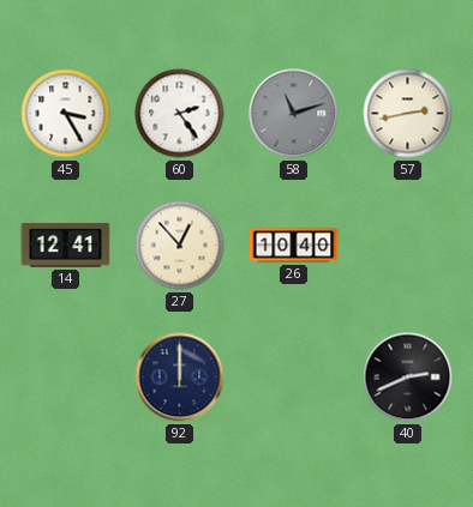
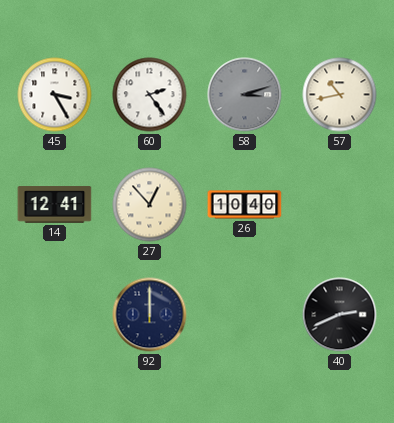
58: 11:12 -> 3:12
57: 2:43 -> 10:43
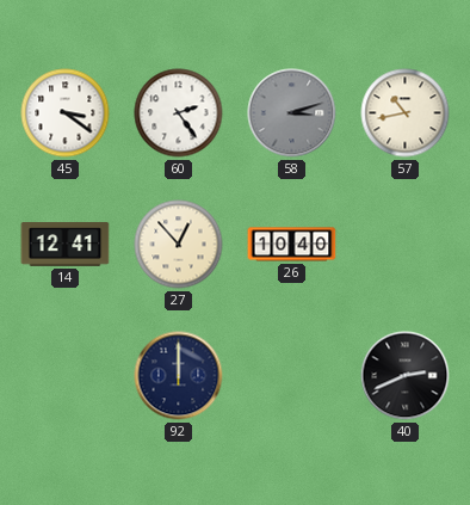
45: 3:25 -> 3:21
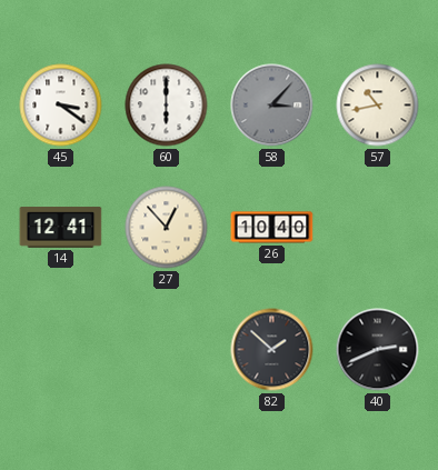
60: 2:24 -> 6:00
58: 3:12 -> 3:07
92: 12:00 -> none
82: none -> 1:52
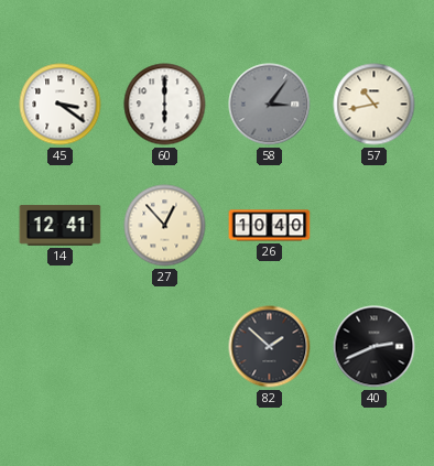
58: 3:07 -> 3:06
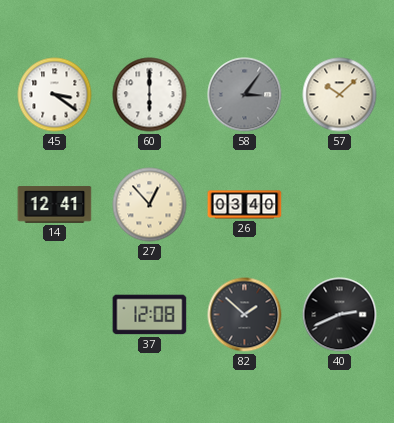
57: 10:43 -> 10:08
26: 10:40 -> 03:40
37: none -> 12:08
